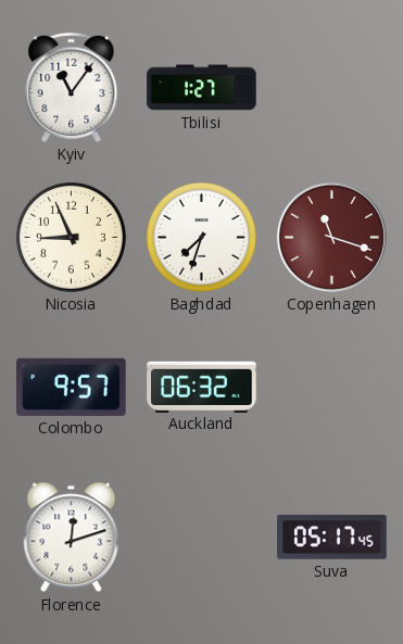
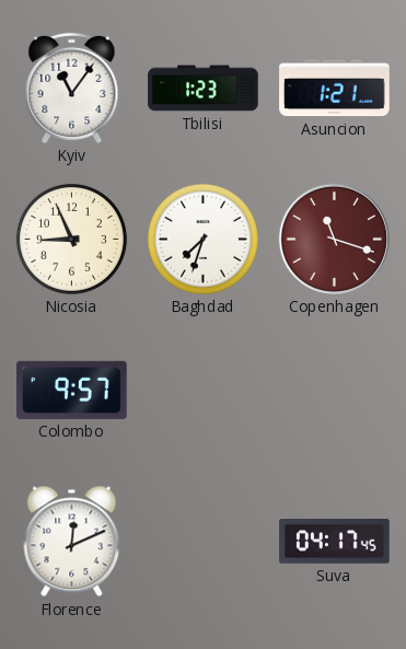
Tbilisi: 1:27 -> 1:23
Asuncion: none -> 1:21
Auckland: 06:32 -> none
Florence: 12:12 -> 12:11
Suva: 05:17 -> 04:17
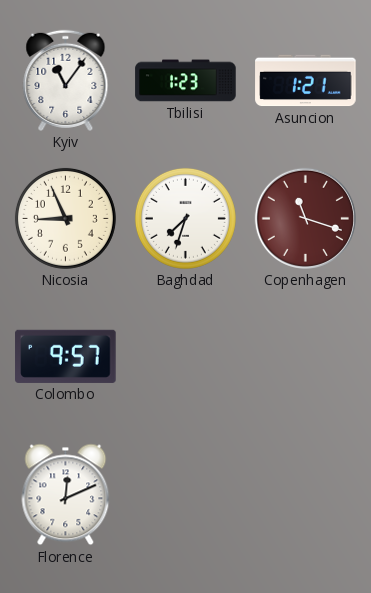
Suva: 04:17 -> none
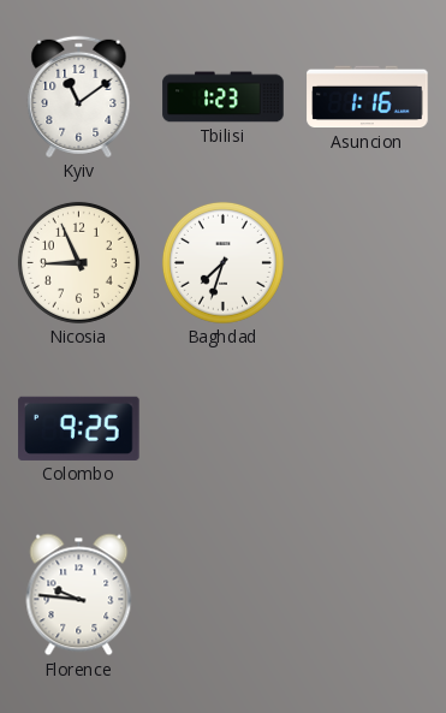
Kyiv: 11:06 -> 11:09
Asuncion: 1:21 -> 1:16
Copenhagen: 11:18 -> none
Colombo: 9:57 -> 9:25
Florence: 12:11 -> 9:46
